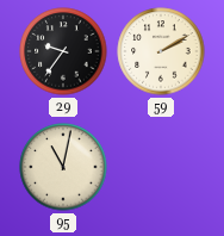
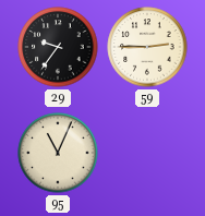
59: 2:10 -> 2:45
95: 11:02 -> 11:04
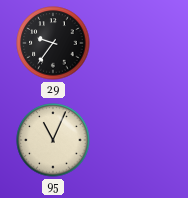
59: 2:45 -> none
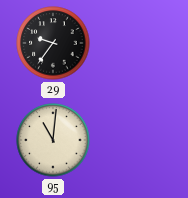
95: 11:04 -> 11:01
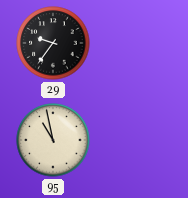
95: 11:01 -> 10:58
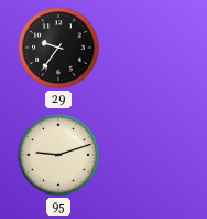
95: 10:58 -> 9:12
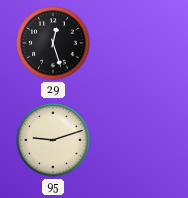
29: 9:36 -> 12:27
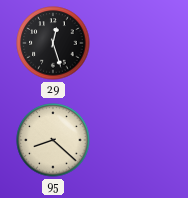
95: 9:12 -> 8:22
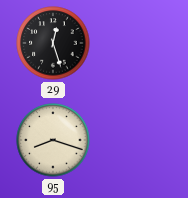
95: 8:22 -> 8:18
